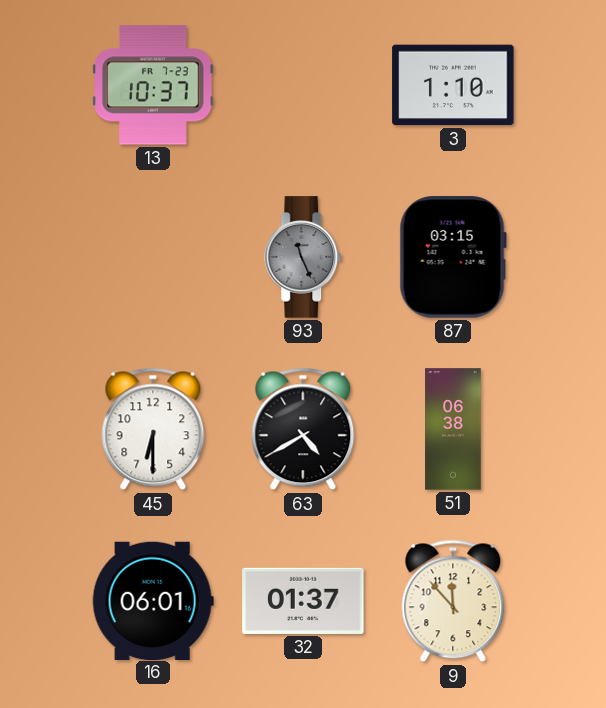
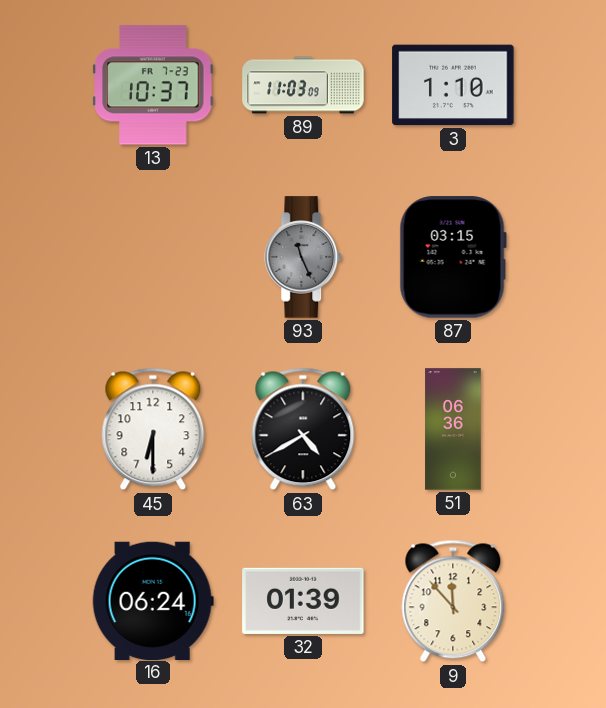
89: none -> 11:03
51: 06:38 -> 06:36
16: 06:01 -> 06:24
32: 01:37 -> 01:39
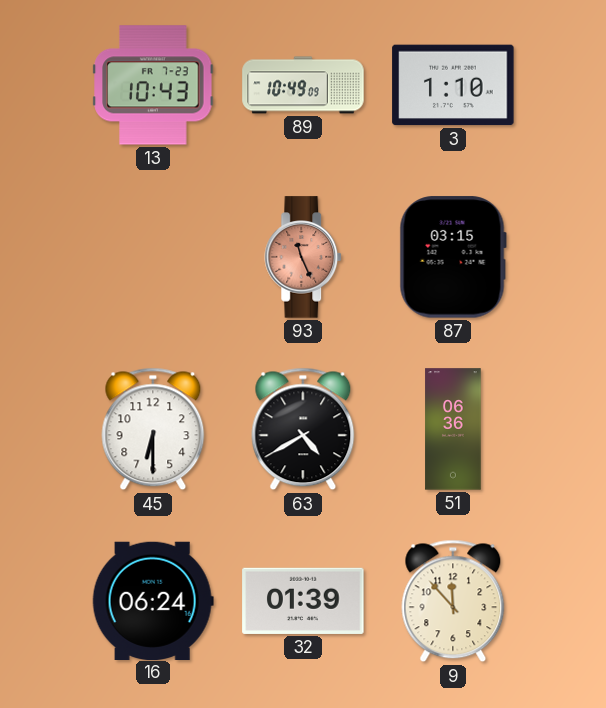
13: 10:37 -> 10:43
89: 11:03 -> 10:49
93 dial: grey -> salmon
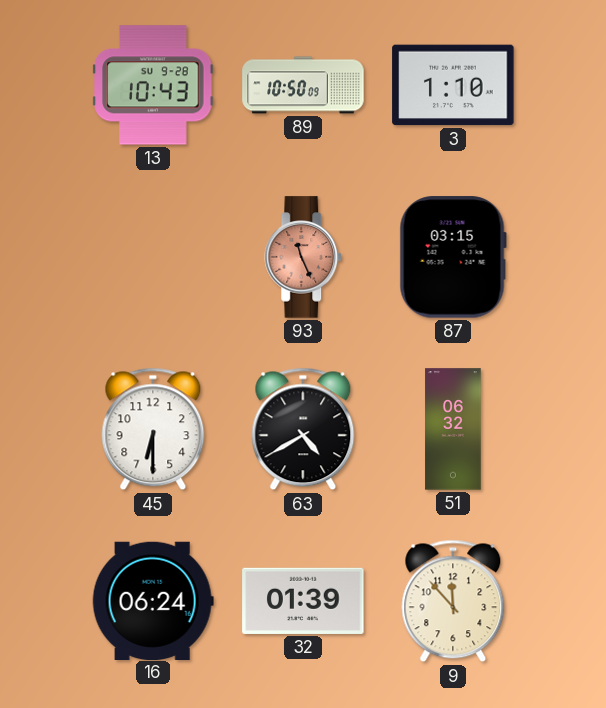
13 date: FR 7-23 -> SU 9-28
89: 10:49 -> 10:50
51: 06:36 -> 06:32
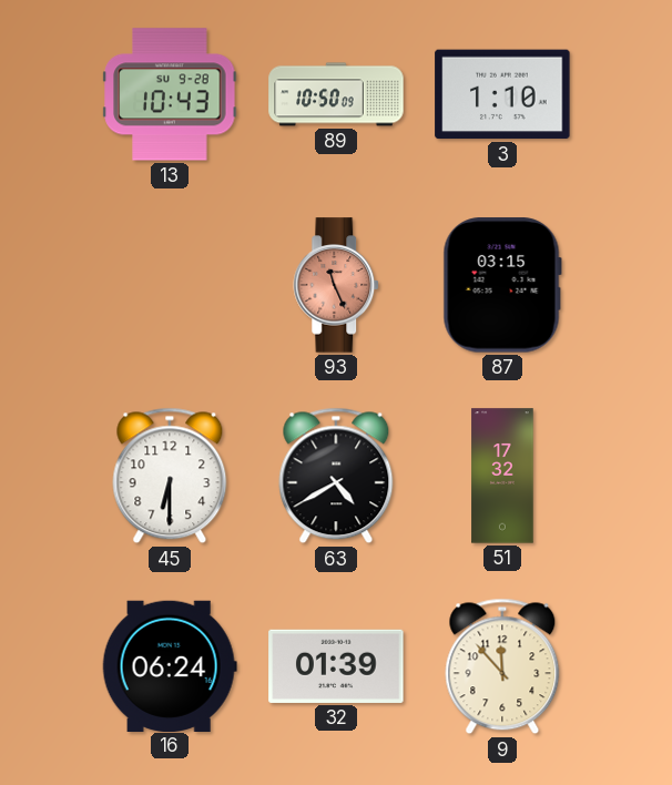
51: 06:32 -> 17:32
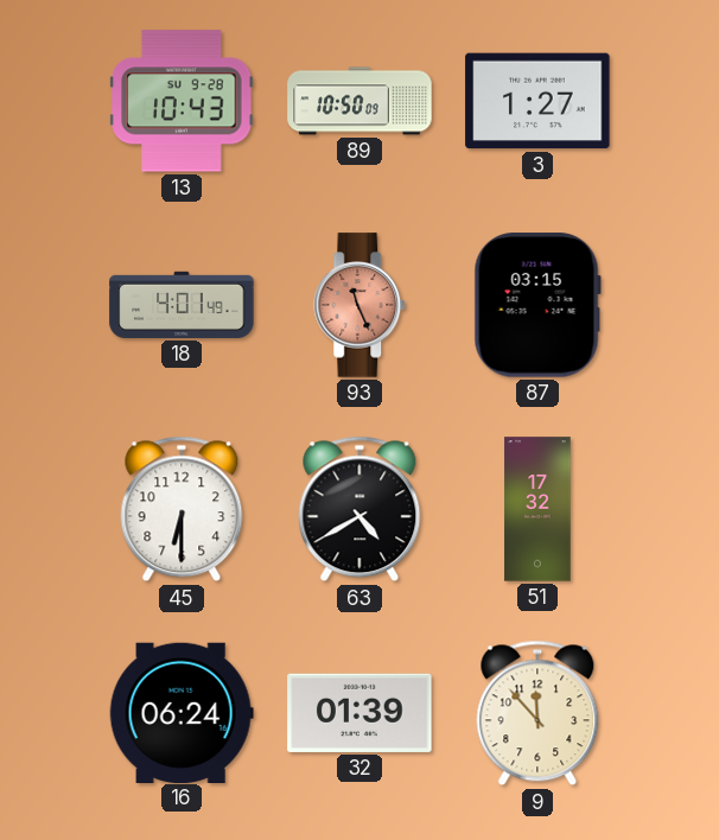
3: 1:10 -> 1:27
18: none -> 4:01
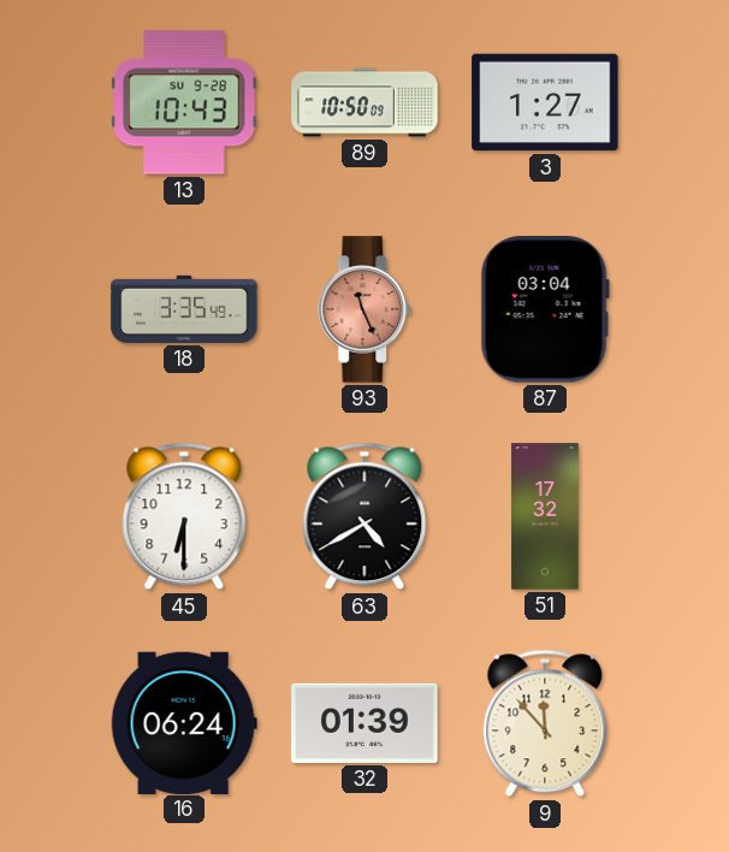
18: 4:01 -> 3:35
87: 03:15 -> 03:04
